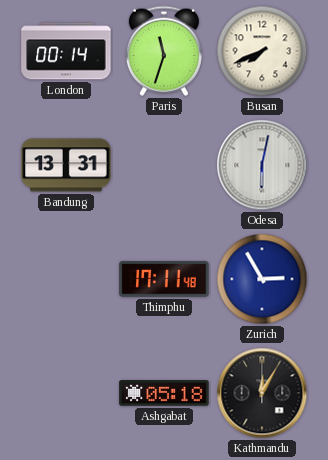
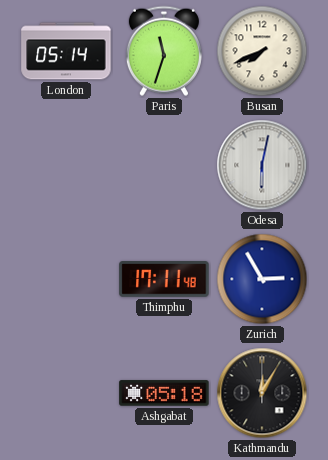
London: 00:14 -> 05:14
Bandung: 13:31 -> none
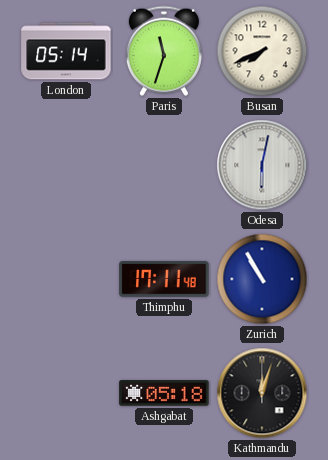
Zurich: 2:55 -> 10:55
Kathmandu: 12:05 -> 12:03
